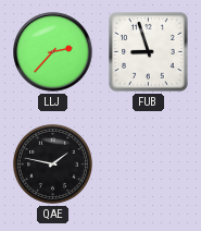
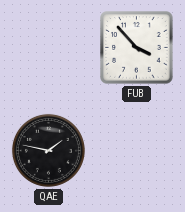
LLJ: 2:37 -> none
FUB: 8:57 -> 3:53
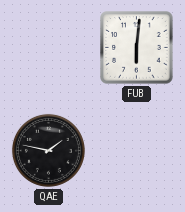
FUB: 3:53 -> 6:01
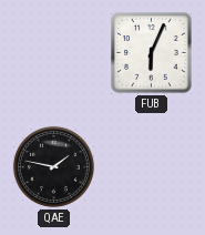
FUB: 6:01 -> 6:04
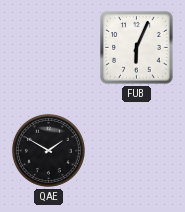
QAE: 1:47 -> 1:50
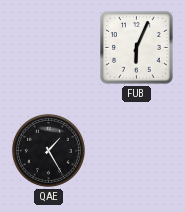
QAE: 1:50 -> 1:25
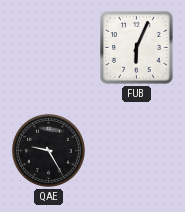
QAE: 1:25 -> 9:25
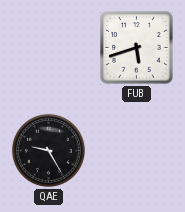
FUB: 6:04 -> 5:42
